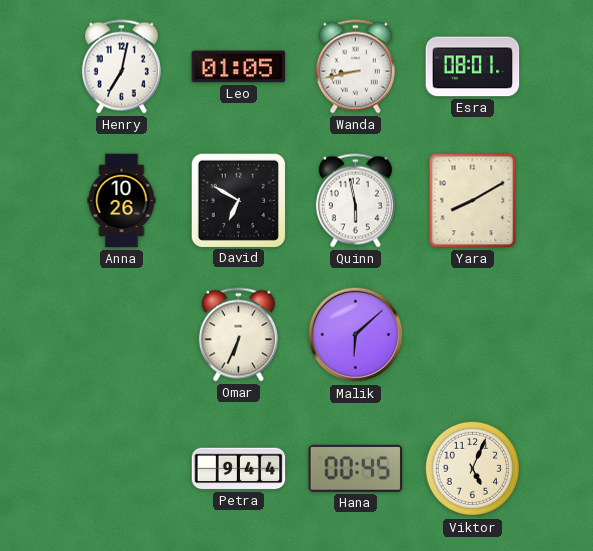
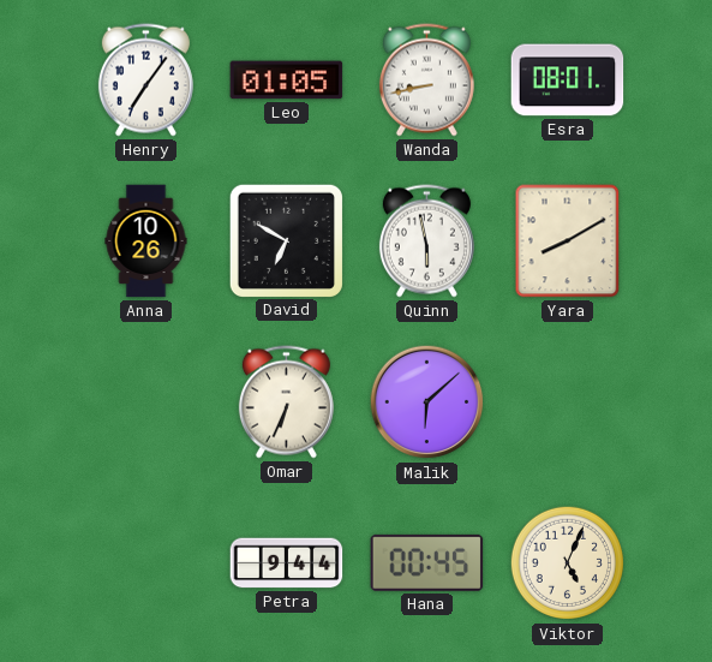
Henry: 7:02 -> 7:06
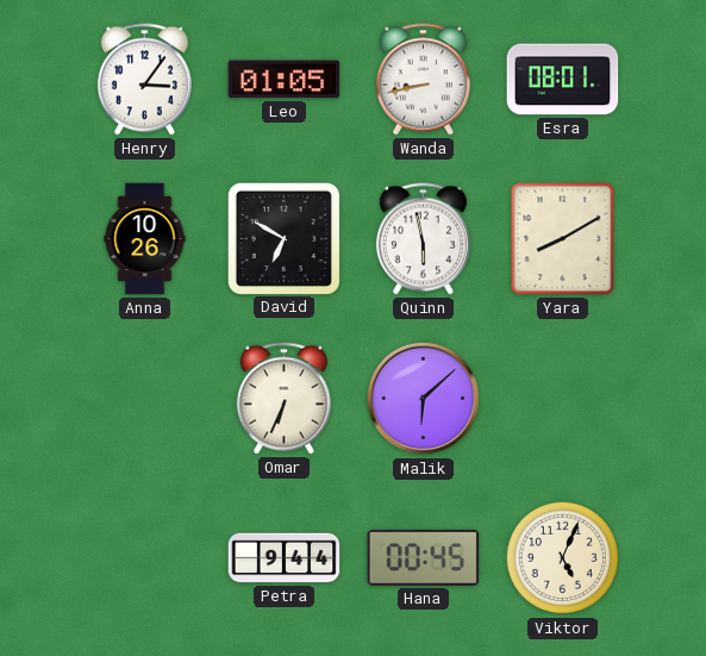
Henry: 7:06 -> 3:06
